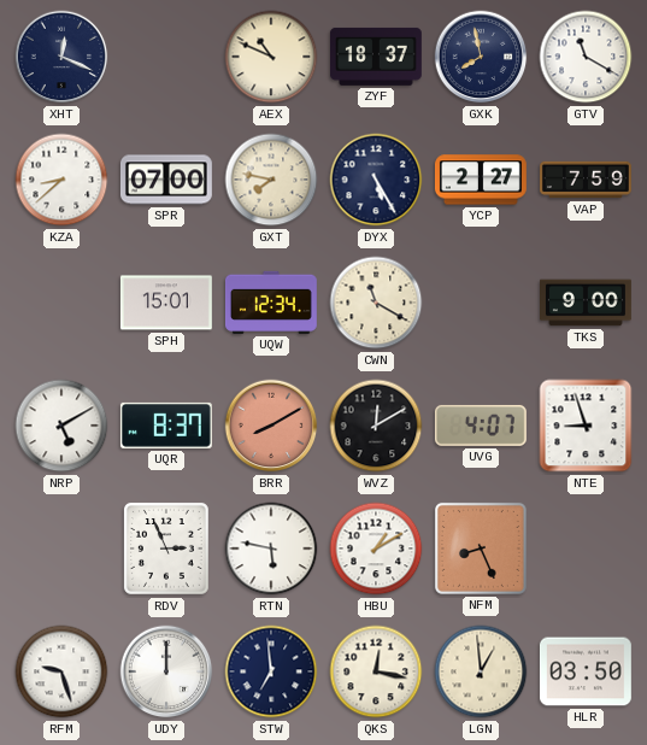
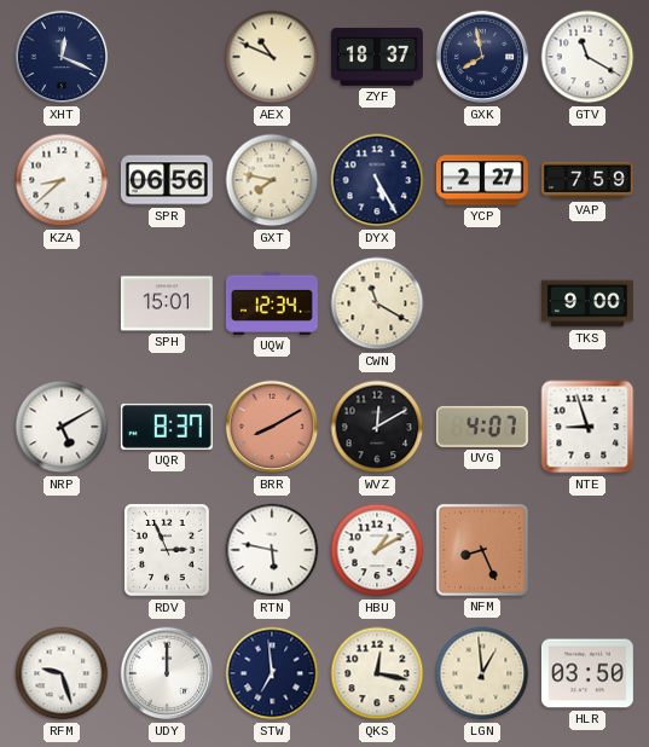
SPR: 07:00 -> 06:56
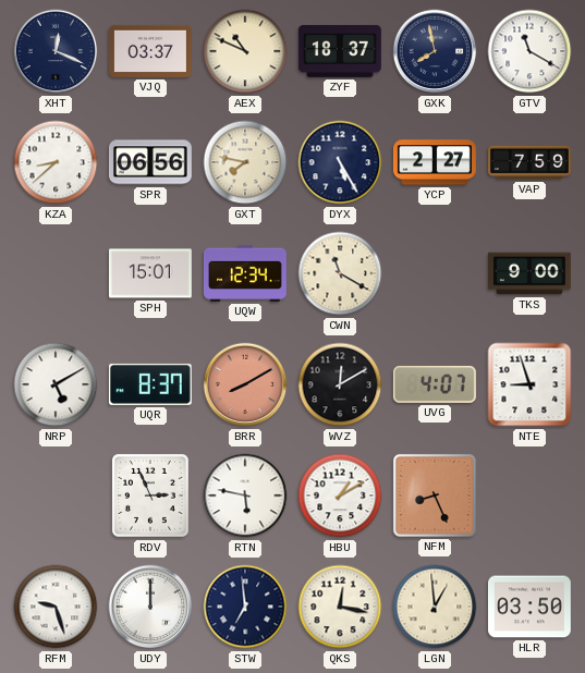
VJQ: none -> 03:37
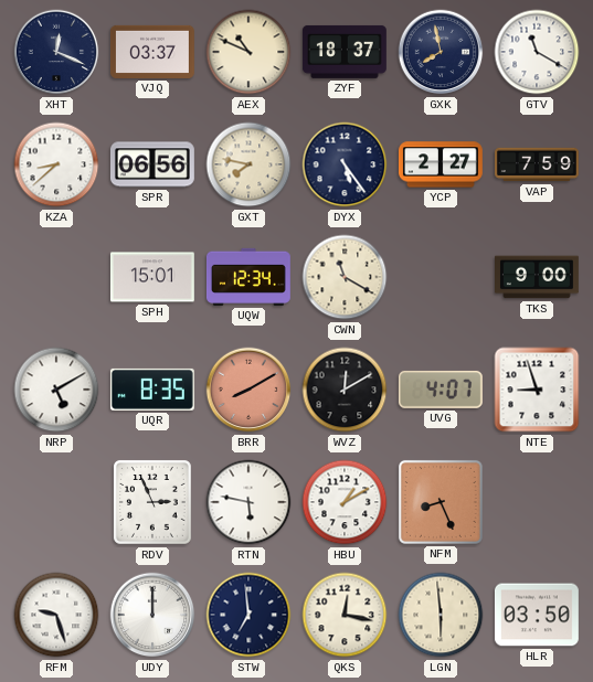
DYX: 5:25 -> 5:24
UQR: 8:37 -> 8:35
LGN: 12:59 -> 5:59
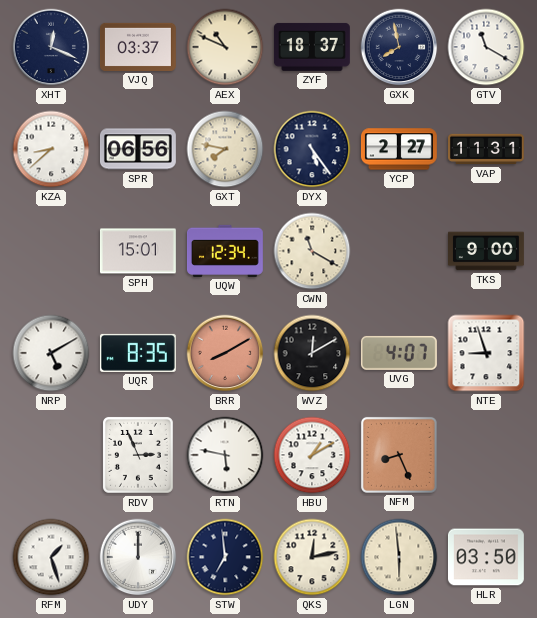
VAP: 7:59 -> 11:31
RFM: 9:27 -> 1:27
QKS: 12:17 -> 12:13
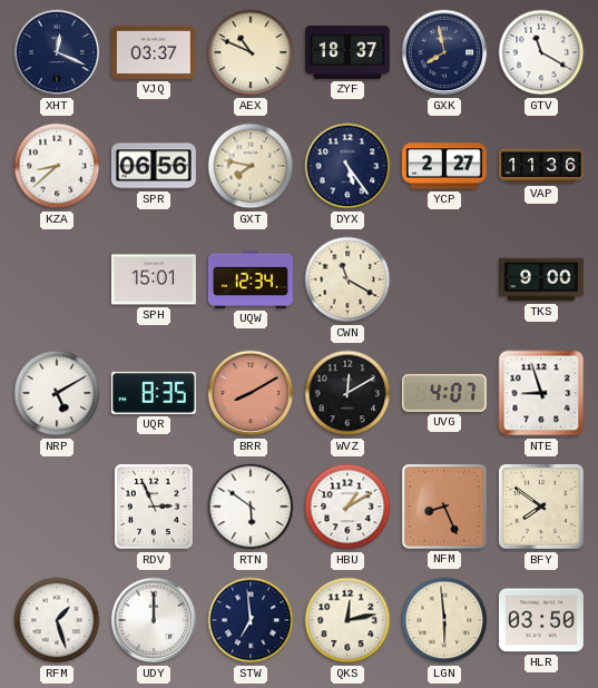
VAP: 11:31 -> 11:36
RTN: 5:47 -> 5:51
BFY: none -> 7:51
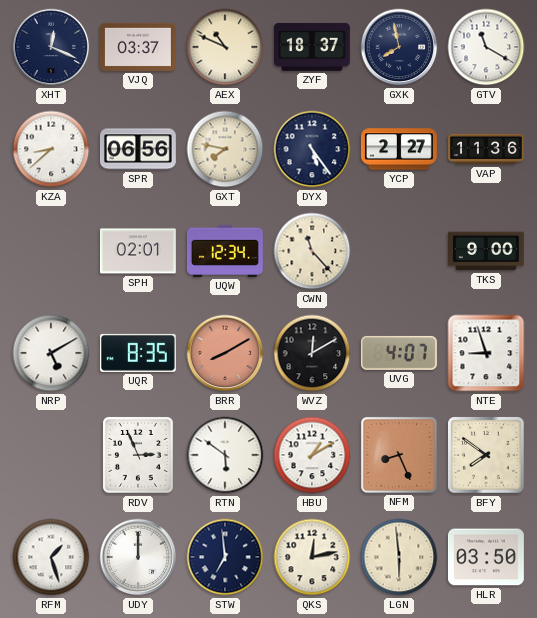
SPH: 15:01 -> 02:01
CWN: 11:20 -> 11:23
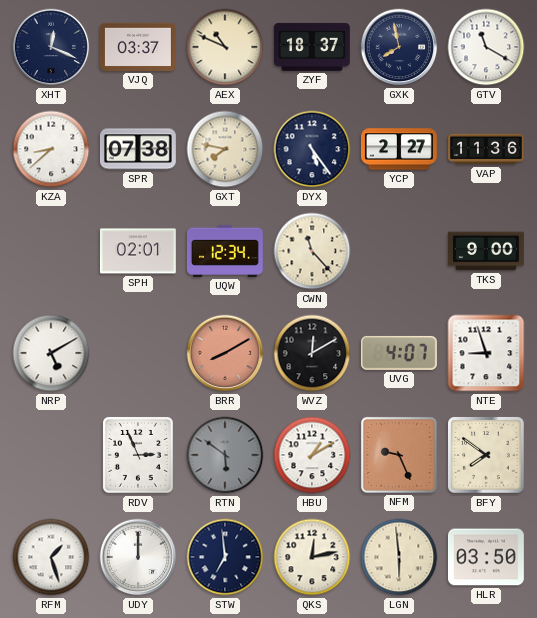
SPR: 06:56 -> 07:38
UQR: 8:35 -> none
RTN dial: white -> grey
NFM: 8:26 -> 9:26
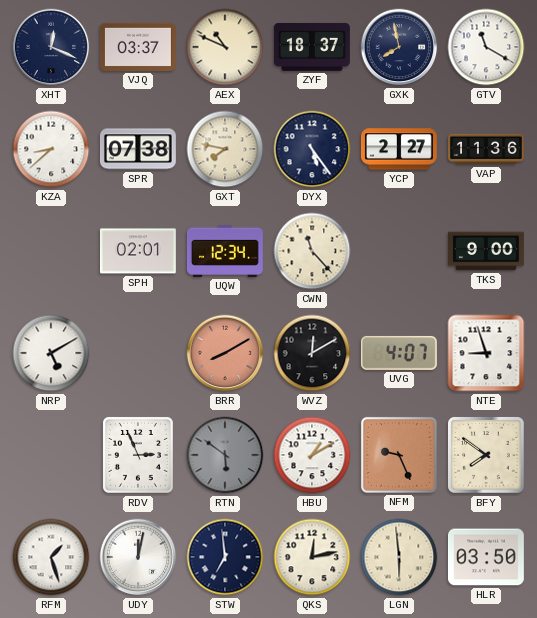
UDY: 12:00 -> 12:02
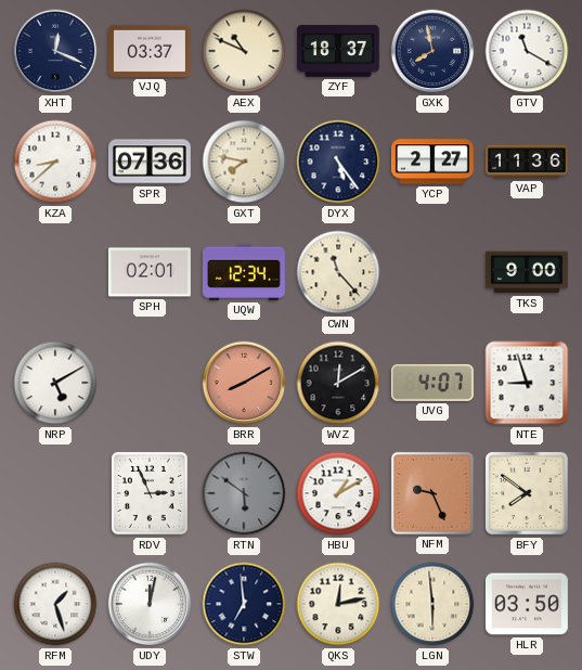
SPR: 07:38 -> 07:36
